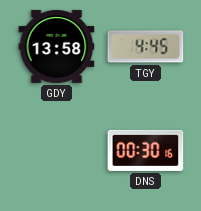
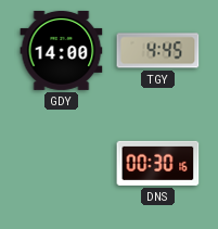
GDY: 13:58 -> 14:00
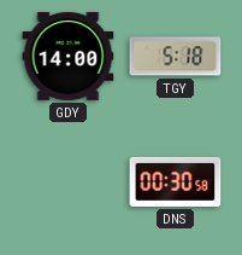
TGY: 4:45 -> 5:18
DNS: 00:30:16 -> 00:30:58
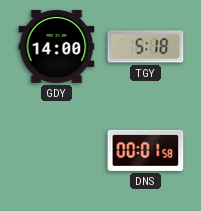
DNS: 00:30 -> 00:01
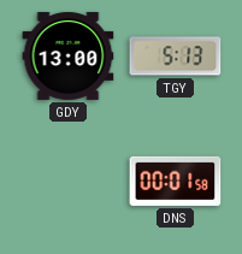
GDY: 14:00 -> 13:00
TGY: 5:18 -> 5:13
